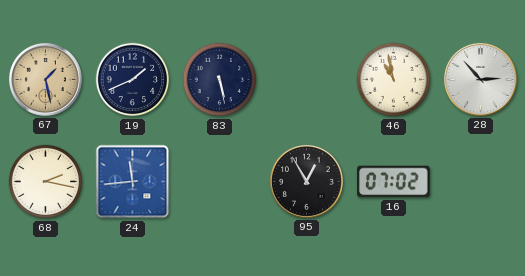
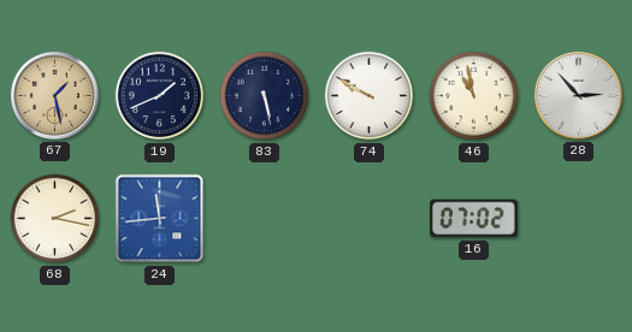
74: none -> 9:50
95: 12:55 -> none
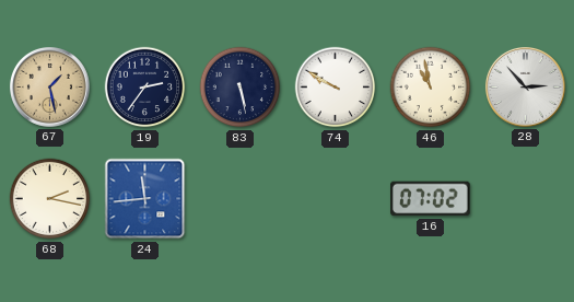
19: 1:41 -> 2:36
